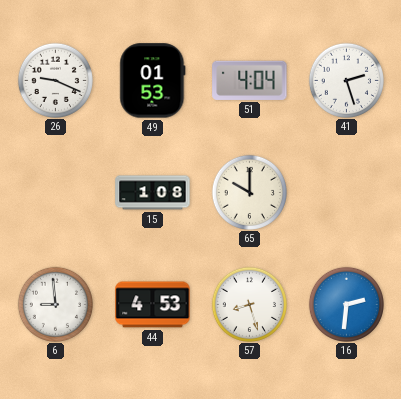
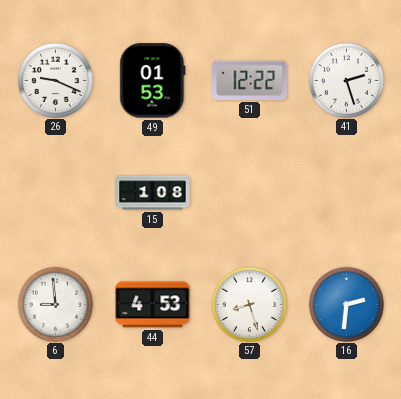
51: 4:04 -> 12:22
65: 10:00 -> none
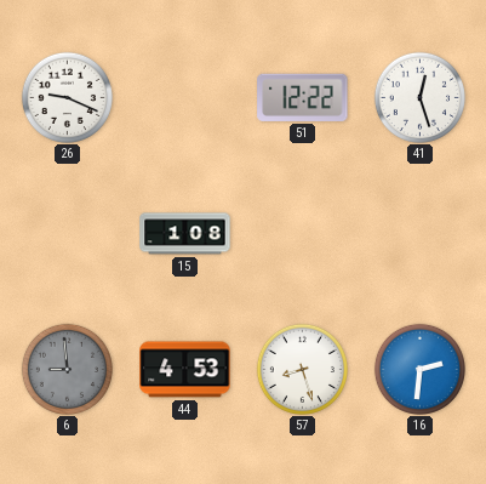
49: 01:53 -> none
41: 2:27 -> 12:27
6 dial: white -> grey
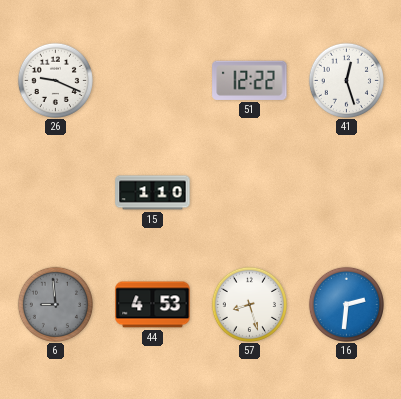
15: 1:08 -> 1:10
